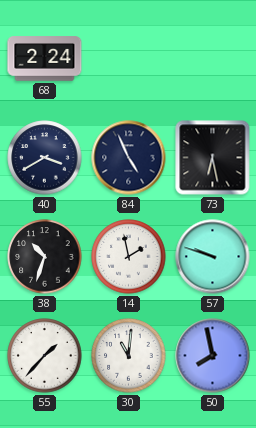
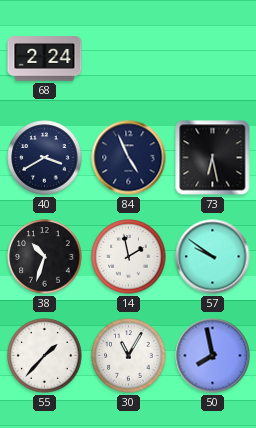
57: 9:48 -> 9:51
30: 11:01 -> 11:05
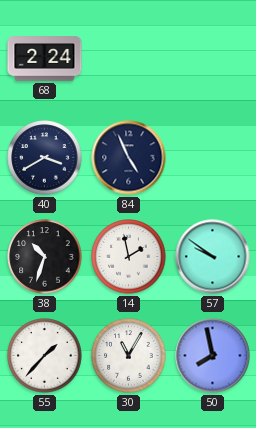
73: 6:28 -> none
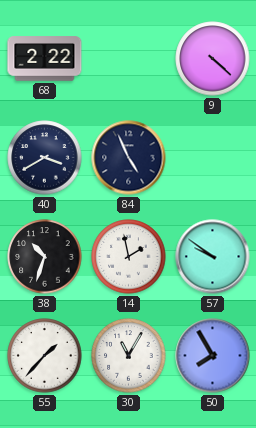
68: 2:24 -> 2:22
9: none -> 4:22
50: 7:58 -> 7:55
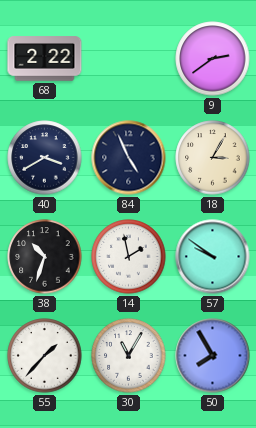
9: 4:22 -> 2:39
18: none -> 3:05
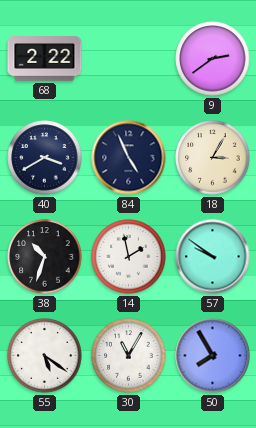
55: 1:37 -> 5:21
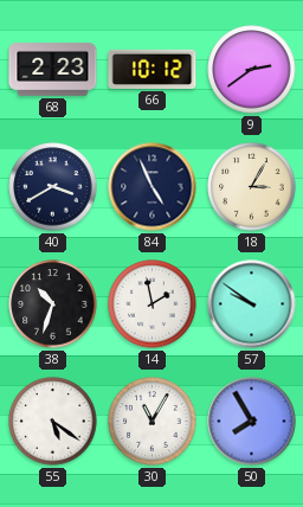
68: 2:22 -> 2:23
66: none -> 10:12
